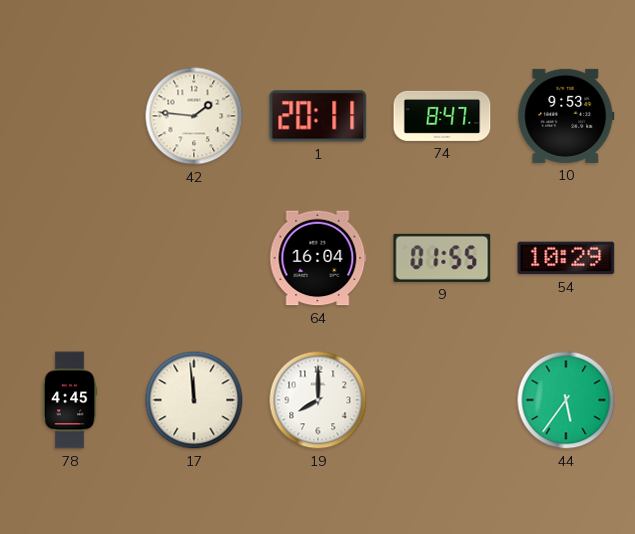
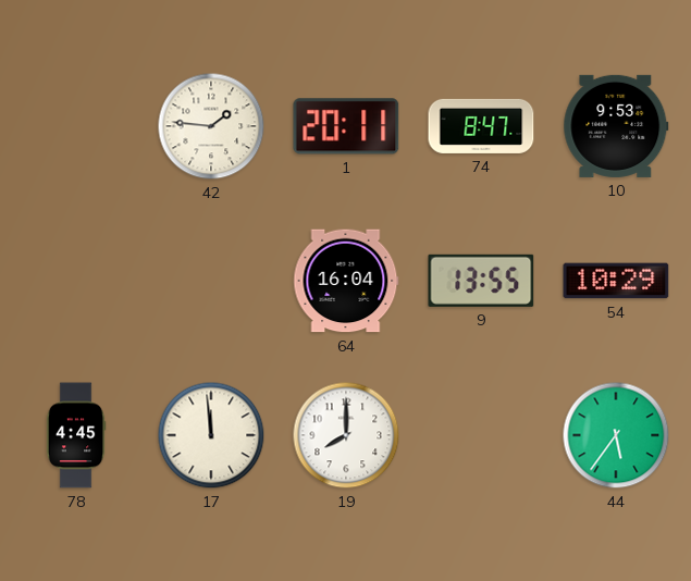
9: 01:55 -> 13:55
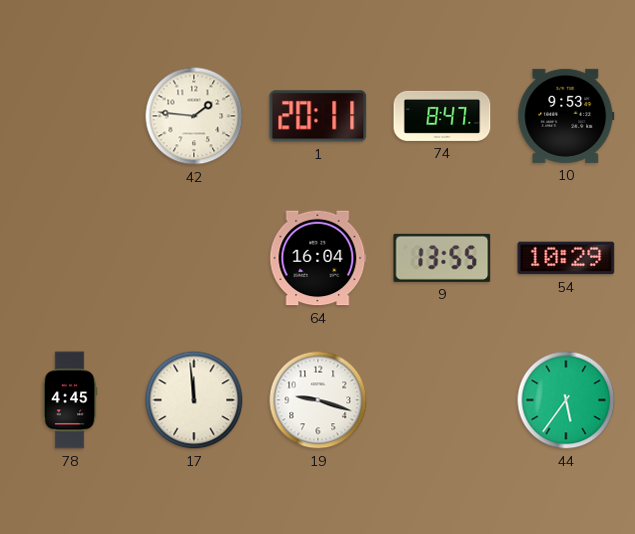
19: 8:00 -> 9:18
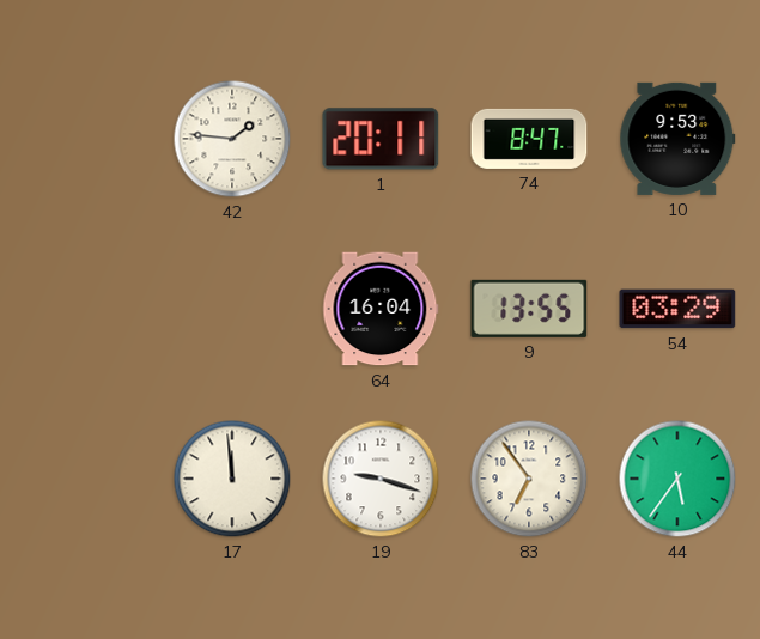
54: 10:29 -> 03:29
78: 4:45 -> none
83: none -> 6:54
